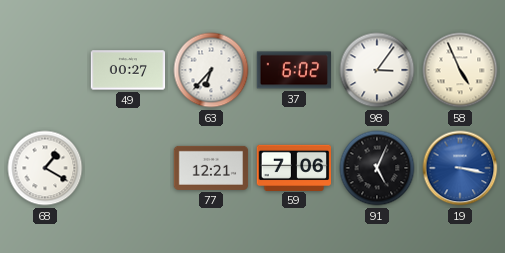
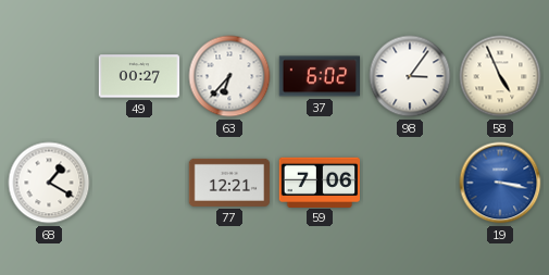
91: 5:04 -> none
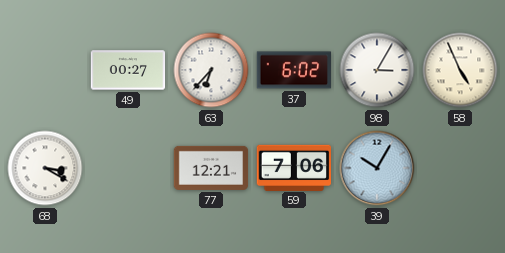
98: 3:06 -> 3:05
68: 1:20 -> 3:20
39: none -> 10:05
19: 3:17 -> none
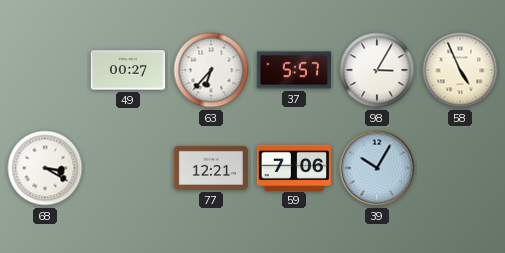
37: 6:02 -> 5:57
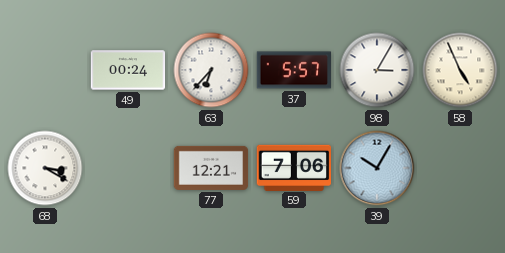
49: 00:27 -> 00:24
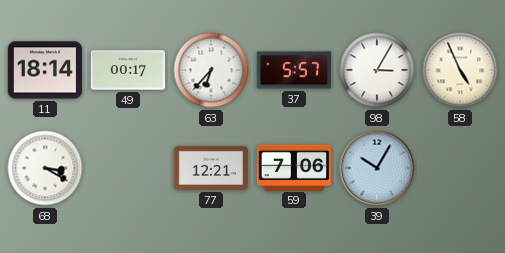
11: none -> 18:14
49: 00:24 -> 00:17
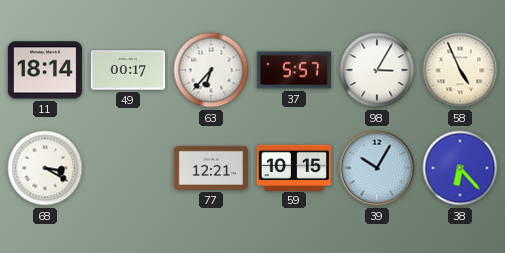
59: 7:06 -> 10:15
38: none -> 6:23
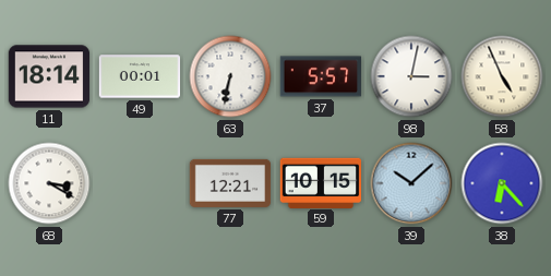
49: 00:17 -> 00:01
63: 6:37 -> 6:32
98: 3:05 -> 3:02
39: 10:05 -> 10:08
